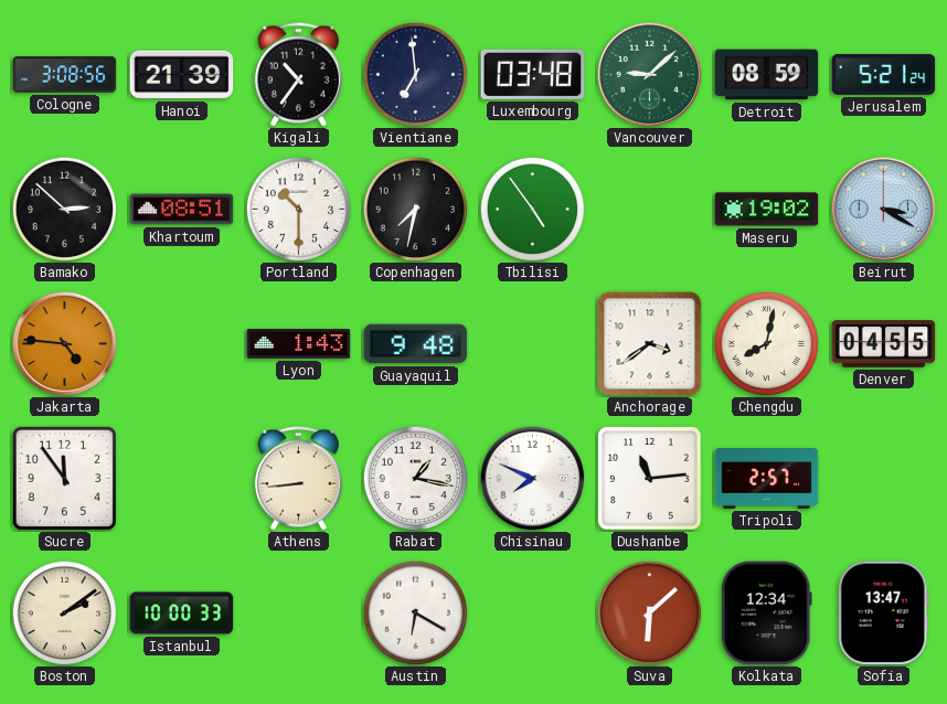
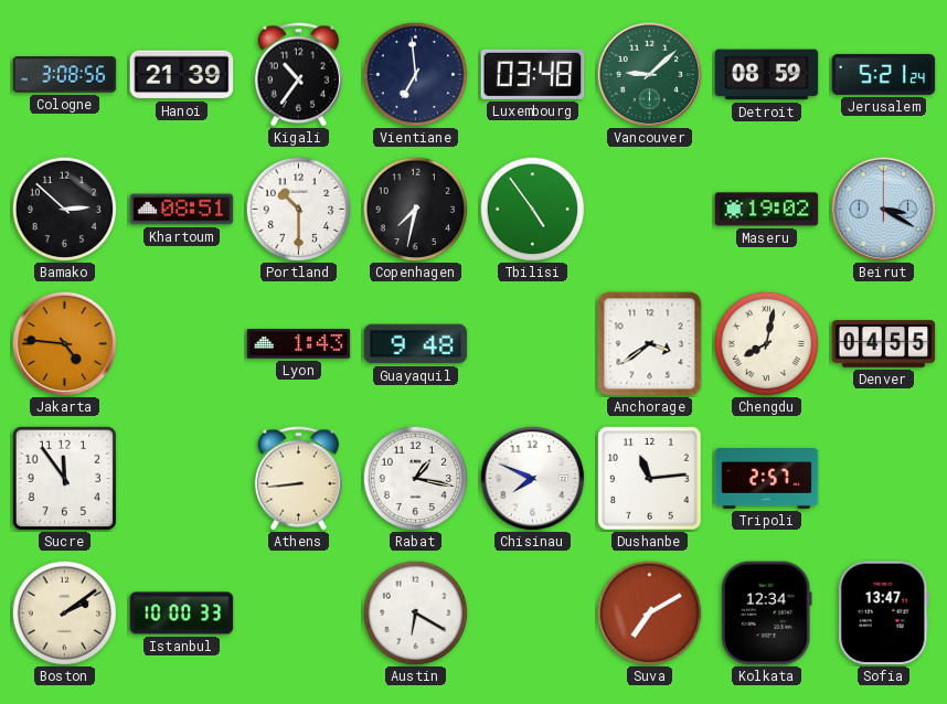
Suva: 6:08 -> 7:10
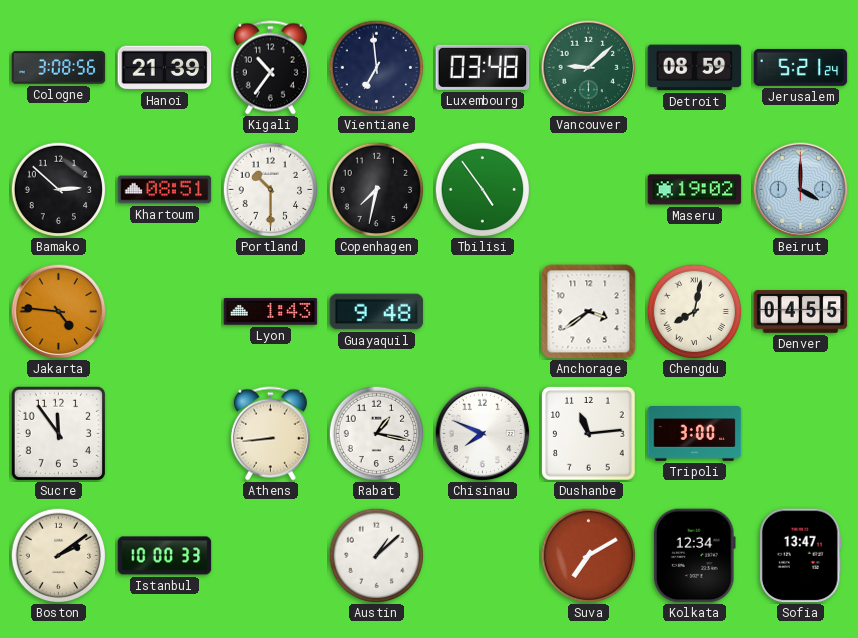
Beirut: 3:20 -> 4:00
Tripoli: 2:57 -> 3:00
Austin: 6:20 -> 1:08
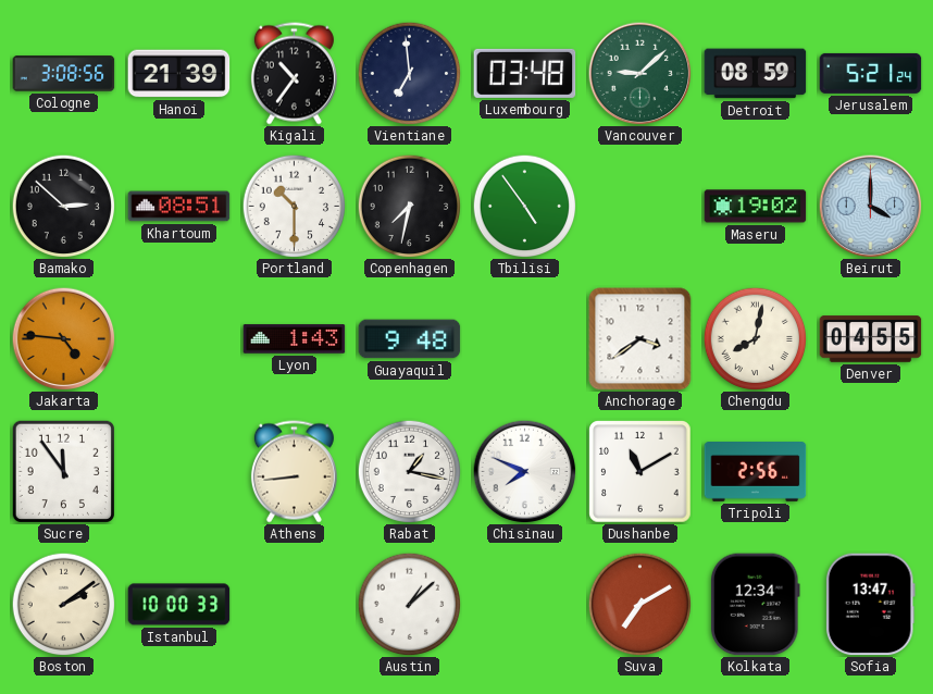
Dushanbe: 11:14 -> 11:10
Tripoli: 3:00 -> 2:56
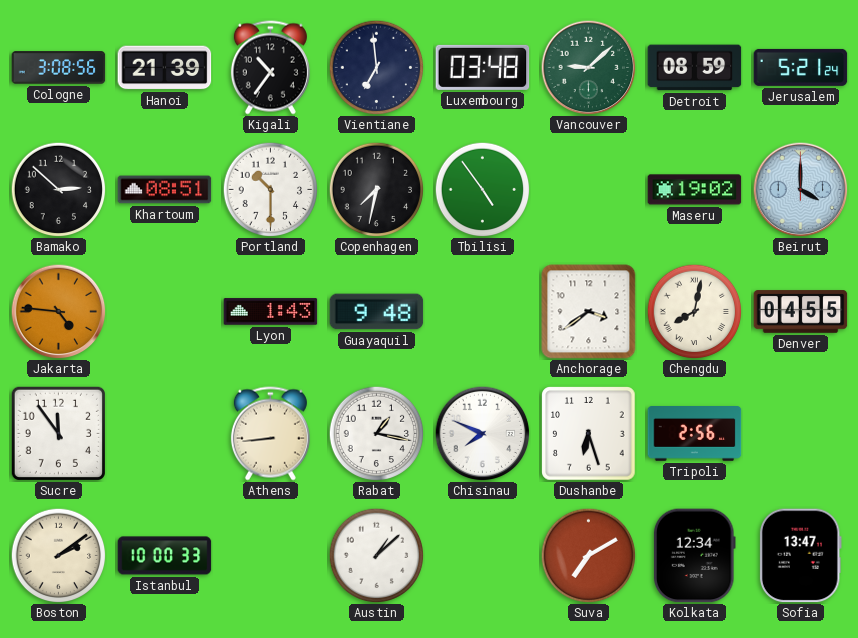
Dushanbe: 11:10 -> 6:27
